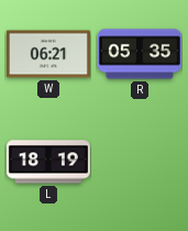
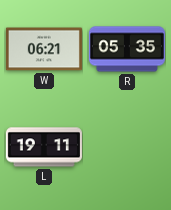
L: 18:19 -> 19:11
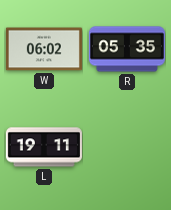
W: 06:21 -> 06:02
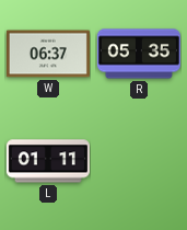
W: 06:02 -> 06:37
L: 19:11 -> 01:11
